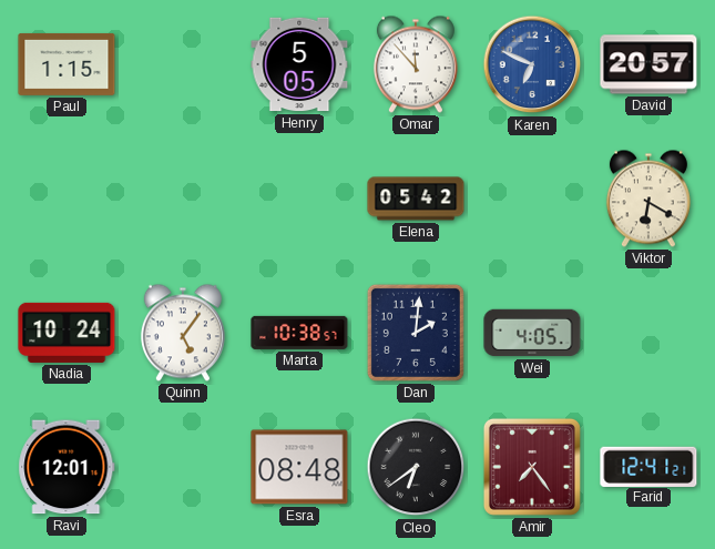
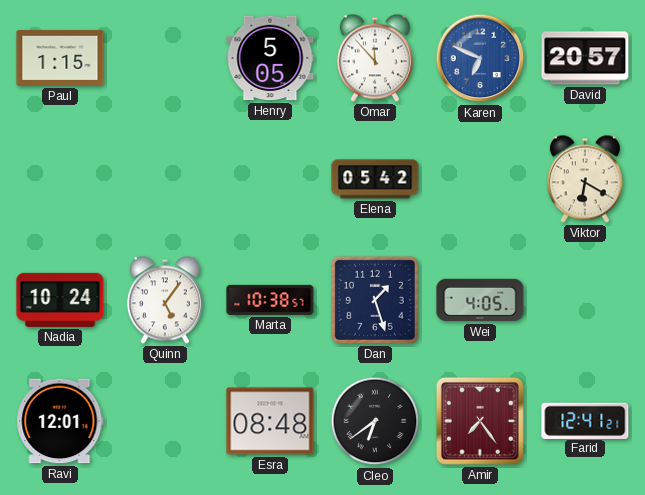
Dan: 2:01 -> 1:27
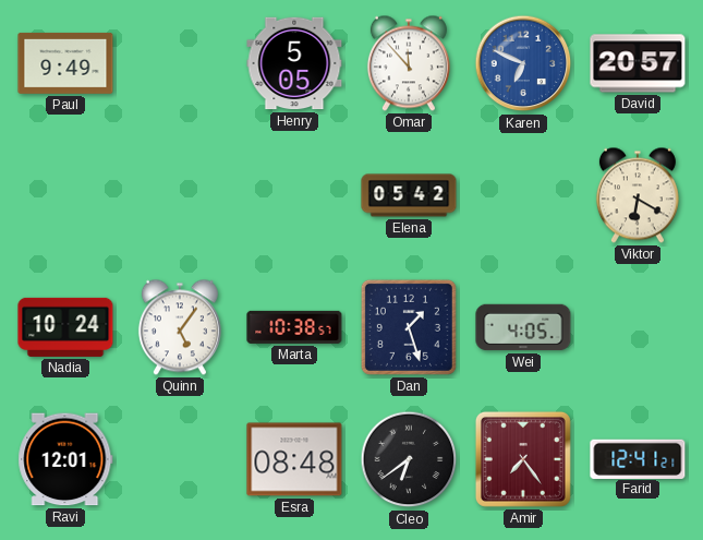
Paul: 1:15 -> 9:49
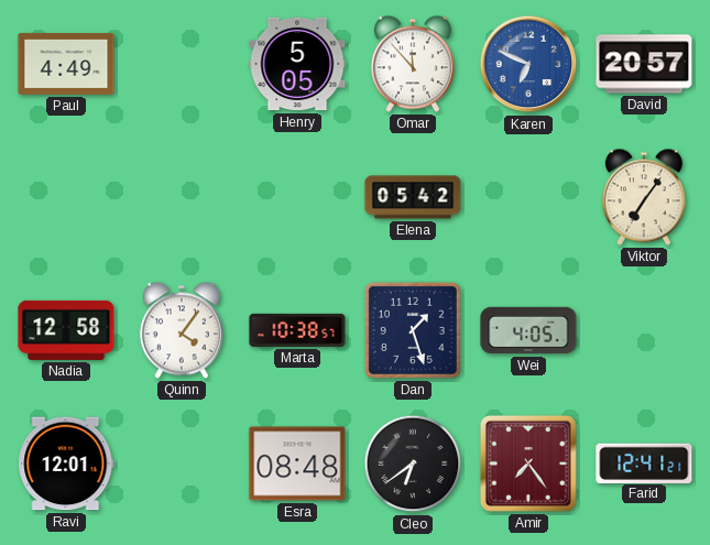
Paul: 9:49 -> 4:49
Viktor: 6:20 -> 7:06
Nadia: 10:24 -> 12:58
Quinn: 5:06 -> 4:06
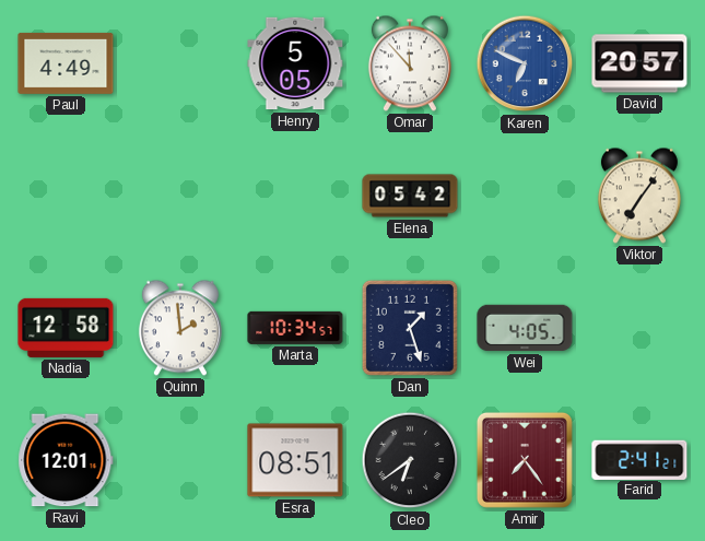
Quinn: 4:06 -> 1:59
Marta: 10:38 -> 10:34
Esra: 08:48 -> 08:51
Farid: 12:41 -> 2:41
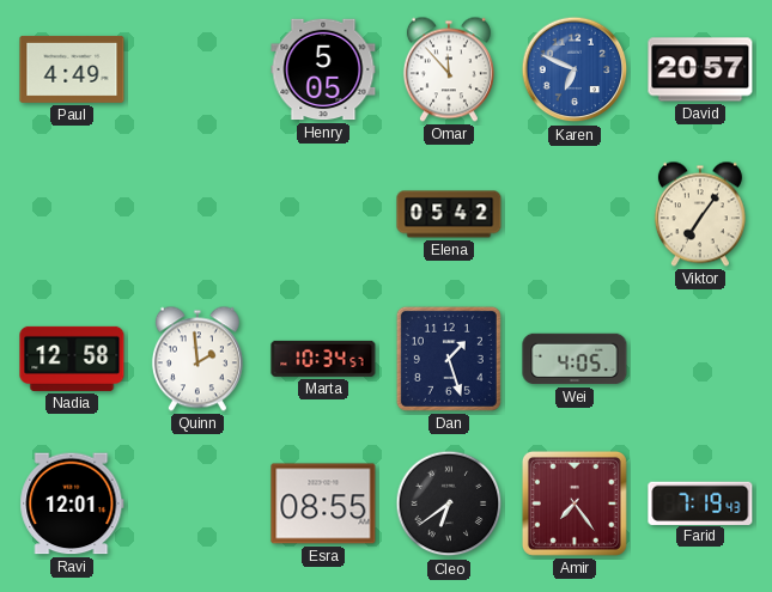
Esra: 08:51 -> 08:55
Farid: 2:41 -> 7:19
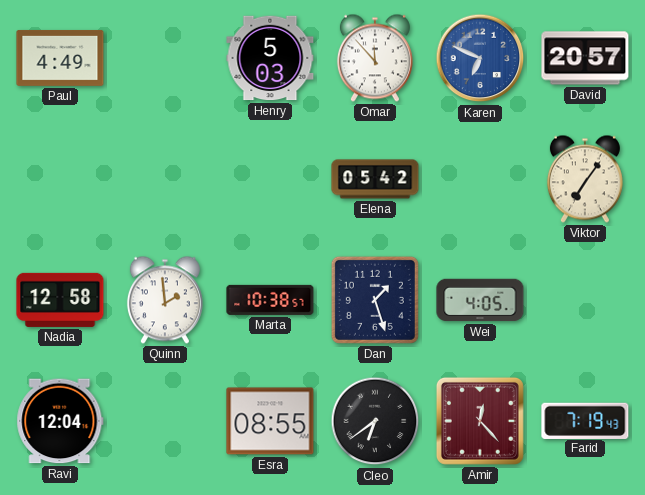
Henry: 5:05 -> 5:03
Marta: 10:34 -> 10:38
Ravi: 12:01 -> 12:04
Amir: 7:24 -> 12:23
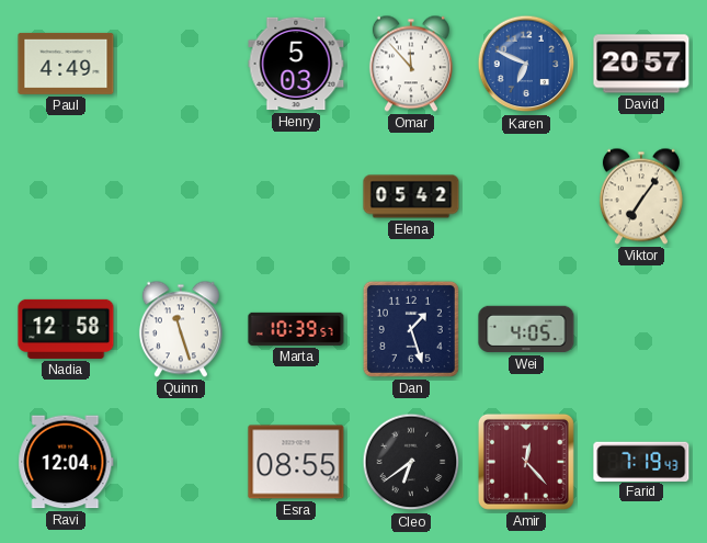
Quinn: 1:59 -> 11:27
Marta: 10:38 -> 10:39
